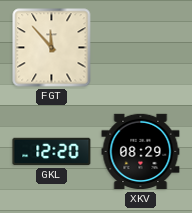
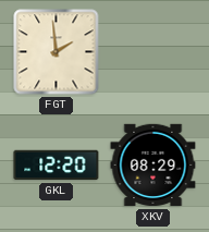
FGT: 11:53 -> 1:59
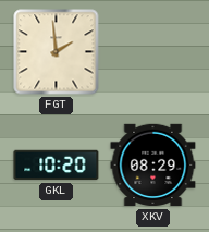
GKL: 12:20 -> 10:20
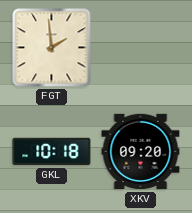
GKL: 10:20 -> 10:18
XKV: 08:29 -> 09:20
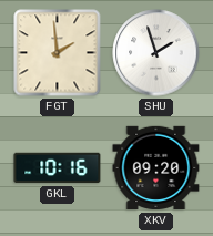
SHU: none -> 1:57
GKL: 10:18 -> 10:16
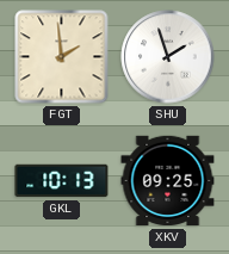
GKL: 10:16 -> 10:13
XKV: 09:20 -> 09:25
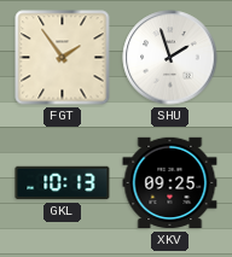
FGT: 1:59 -> 1:54
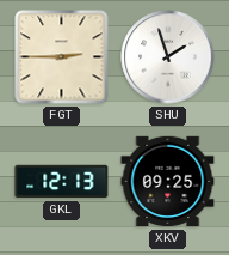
FGT: 1:54 -> 2:45
GKL: 10:13 -> 12:13
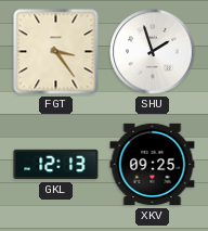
FGT: 2:45 -> 3:24
